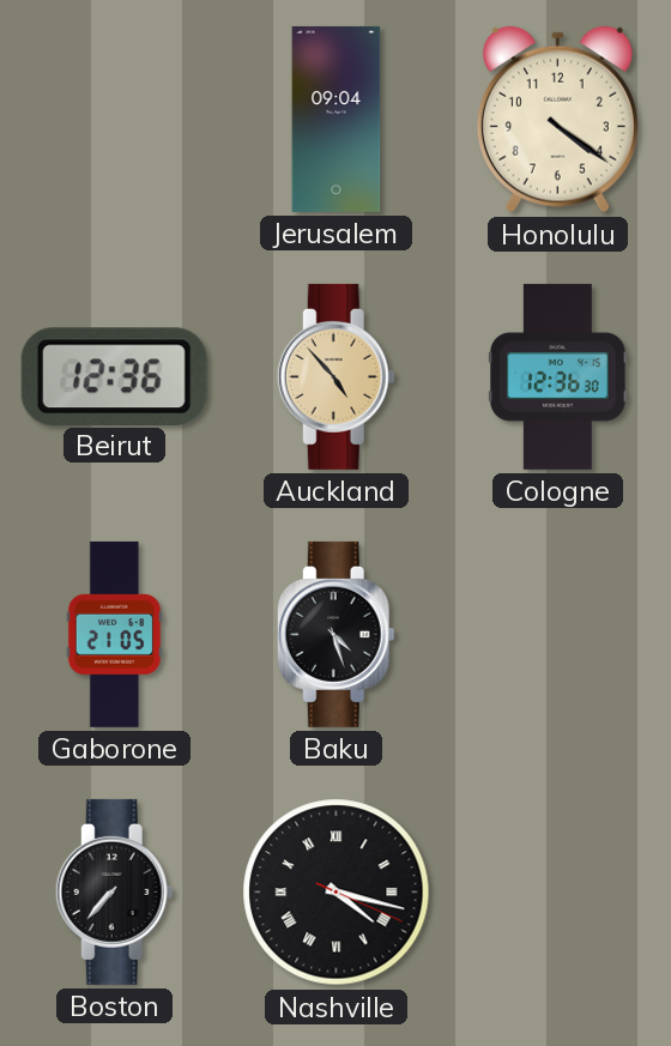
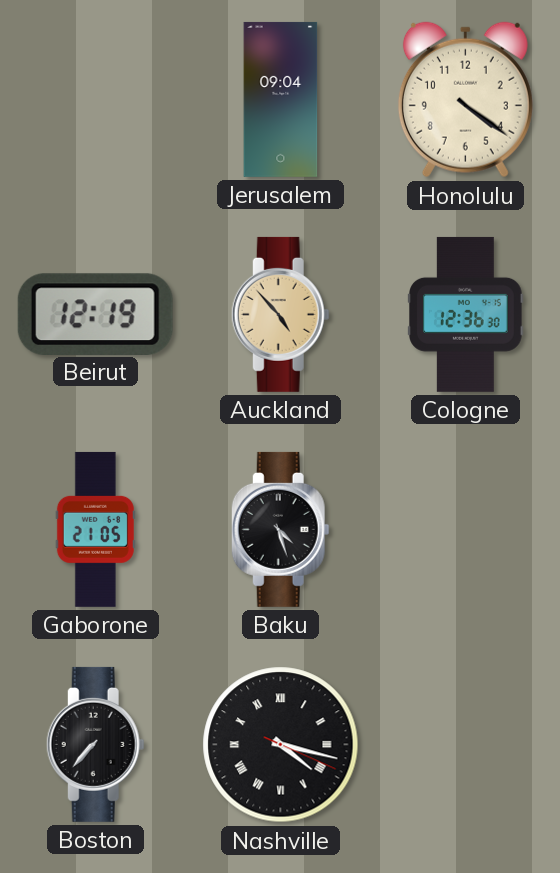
Beirut: 12:36 -> 12:19
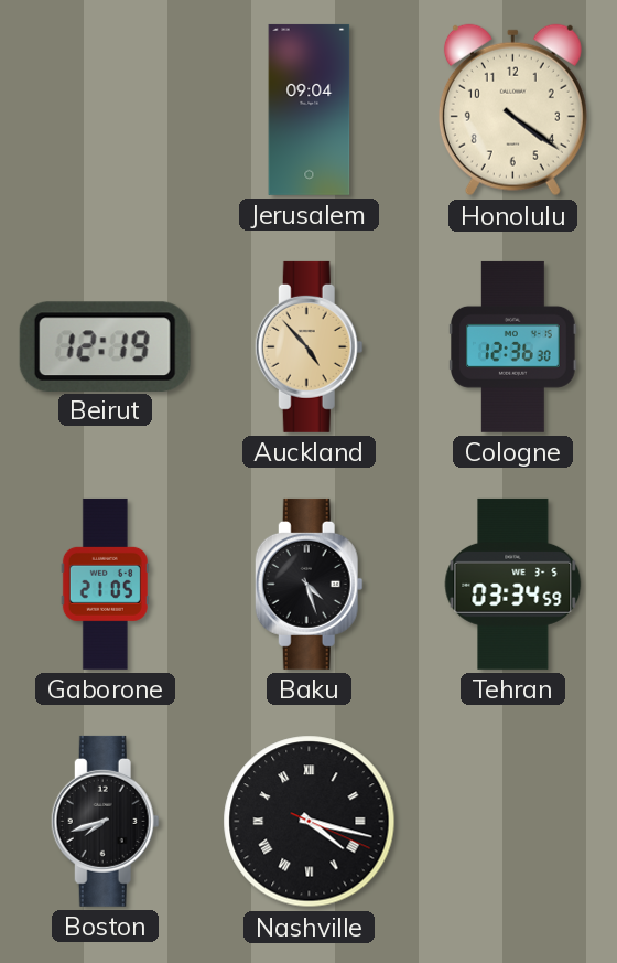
Tehran: none -> 03:34
Boston: 7:37 -> 7:42
